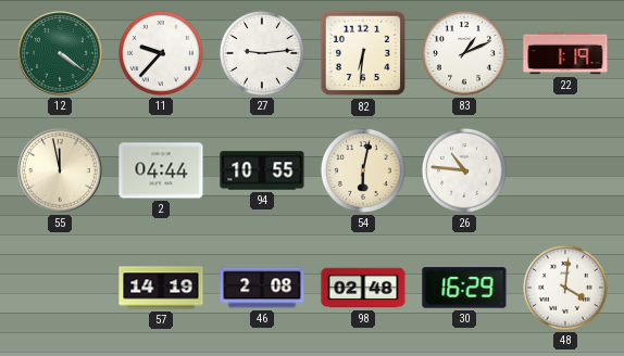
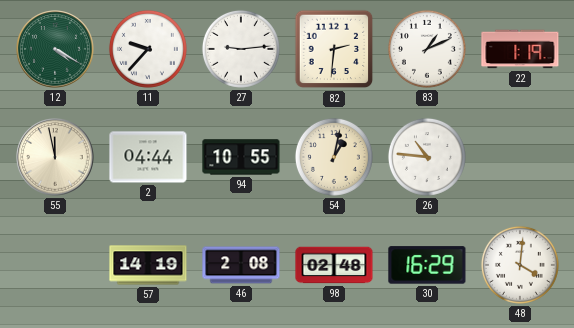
12: 4:21 -> 4:20
82: 6:31 -> 2:31
54: 6:02 -> 1:02
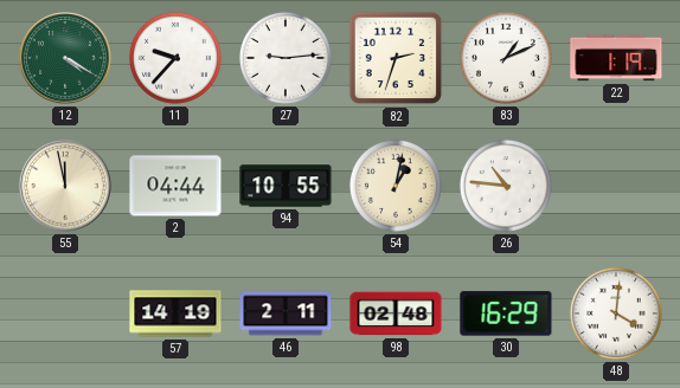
82: 2:31 -> 2:33
46: 2:08 -> 2:11
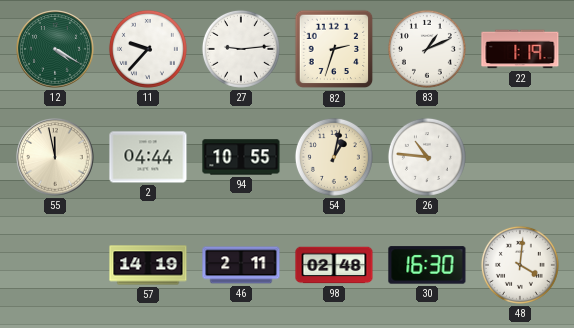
30: 16:29 -> 16:30
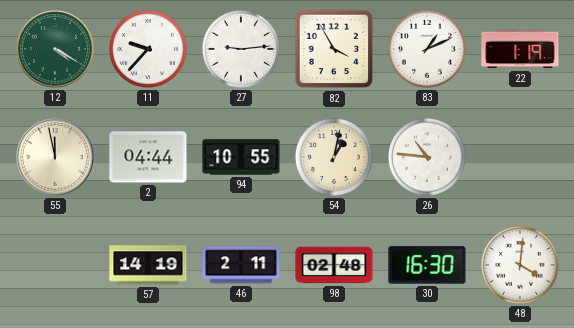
82: 2:33 -> 3:55
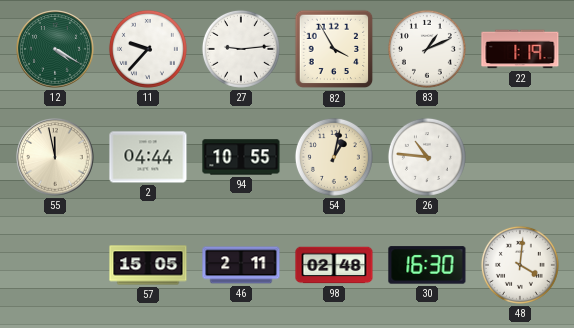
57: 14:19 -> 15:05
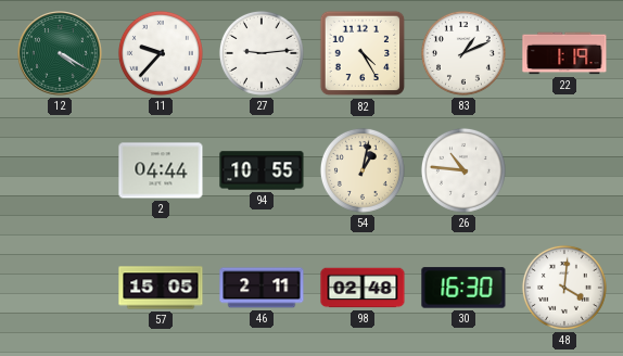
82: 3:55 -> 4:25
55: 11:58 -> none
